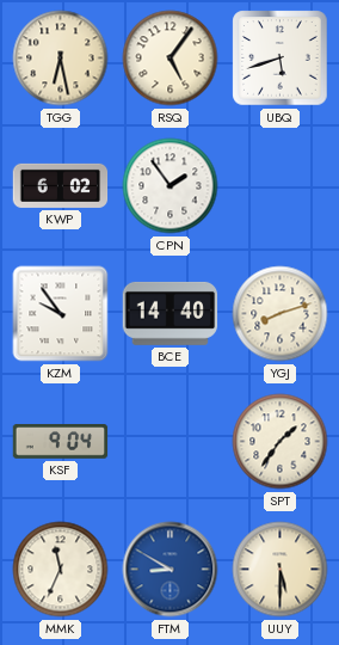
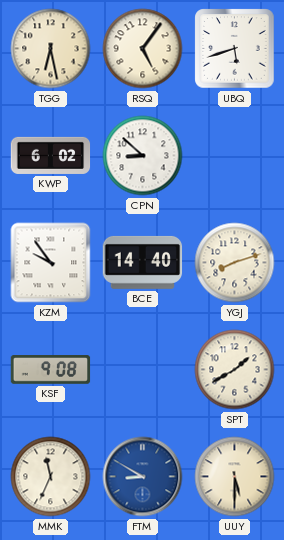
CPN: 1:54 -> 8:52
KSF: 9:04 -> 9:08
SPT: 1:36 -> 1:40
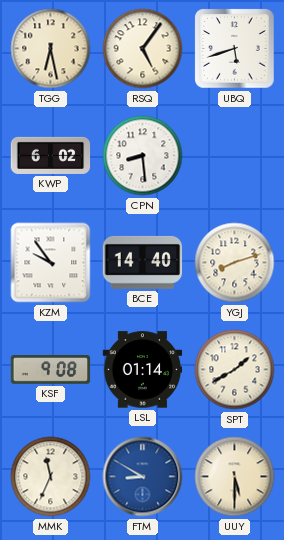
CPN: 8:52 -> 8:29
LSL: none -> 01:14
